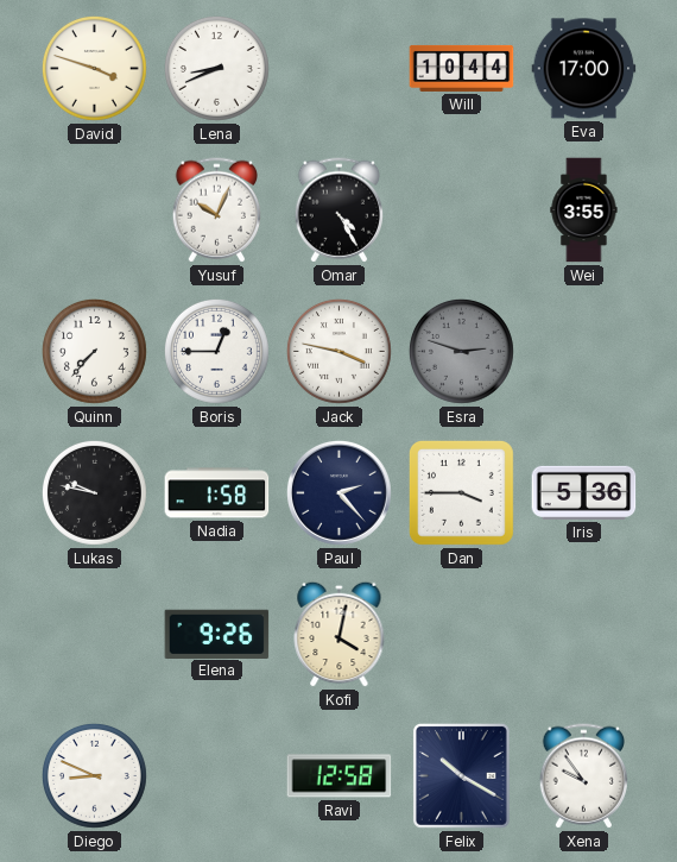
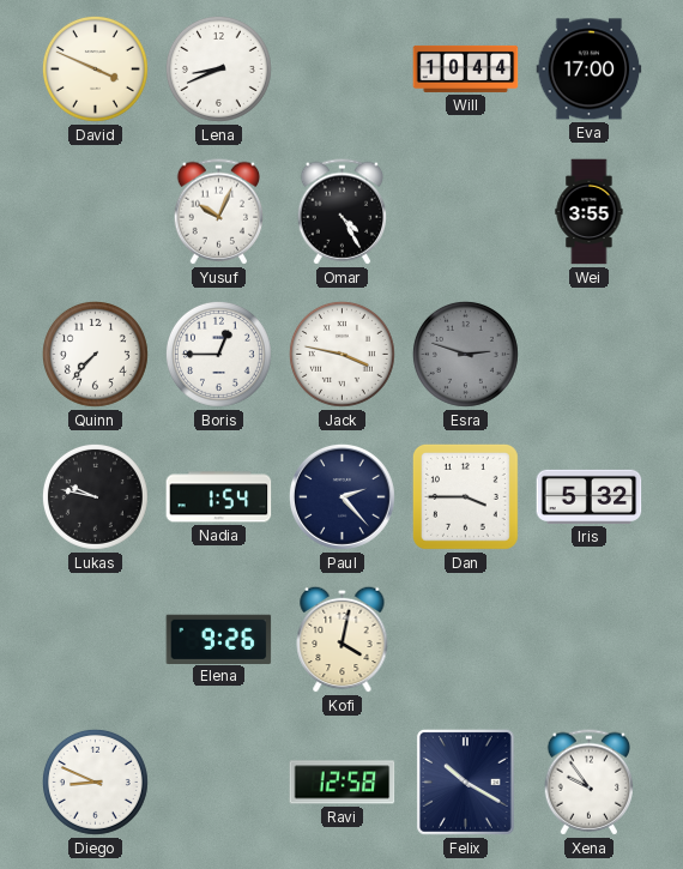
David: 3:48 -> 3:49
Nadia: 1:58 -> 1:54
Iris: 5:36 -> 5:32
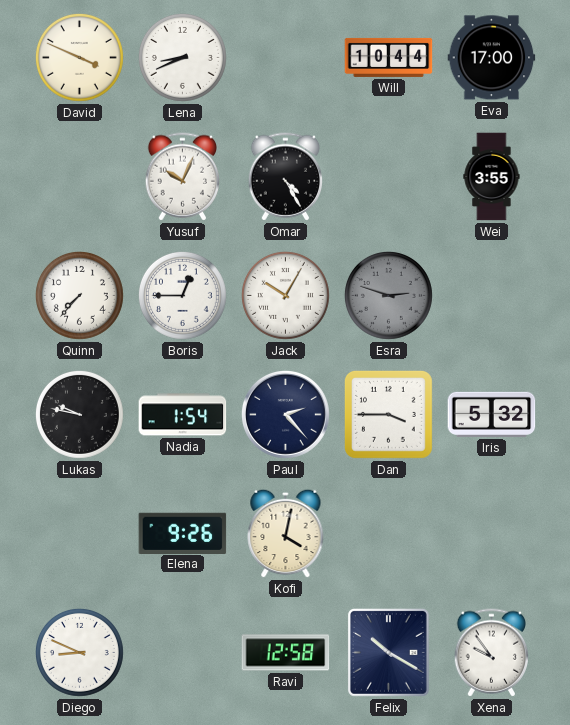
Jack: 3:47 -> 10:05
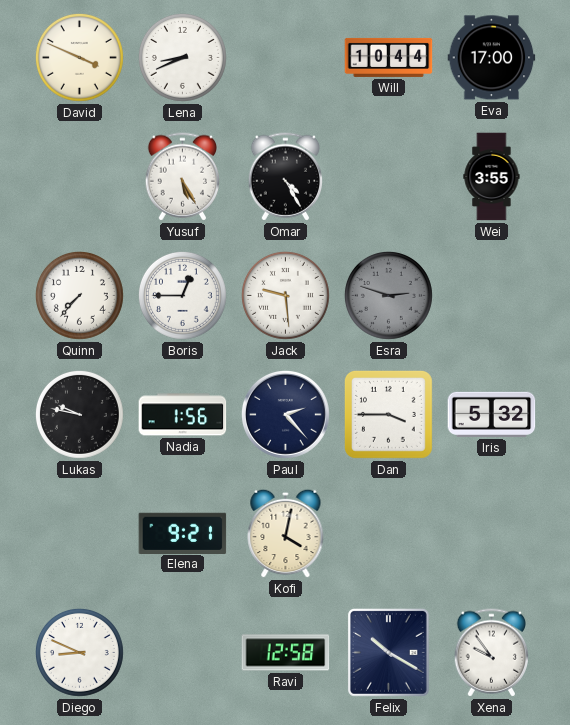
Yusuf: 10:04 -> 5:25
Jack: 10:05 -> 9:29
Nadia: 1:54 -> 1:56
Elena: 9:26 -> 9:21
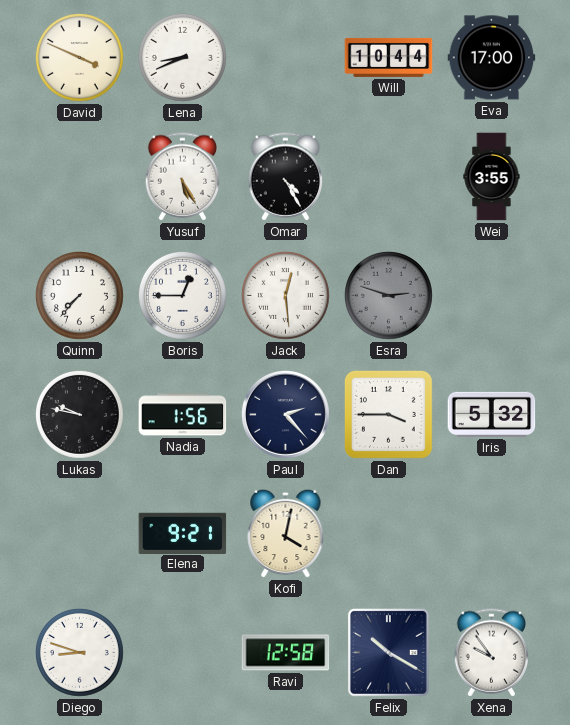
Jack: 9:29 -> 12:29
Diego: 8:49 -> 8:48
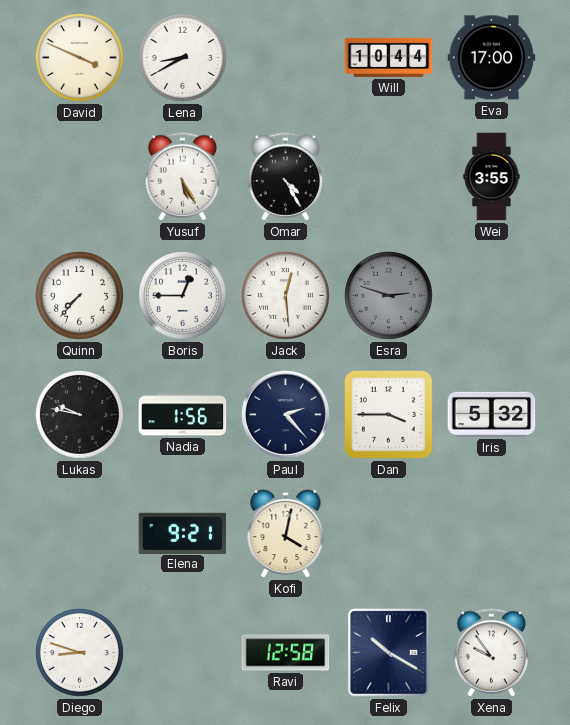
Lena: 8:41 -> 8:40
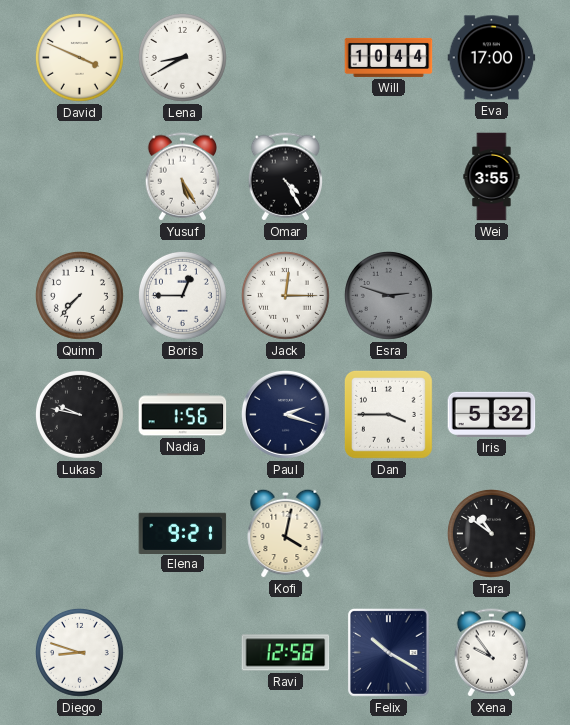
Jack: 12:29 -> 12:15
Paul: 2:23 -> 2:18
Tara: none -> 10:51
